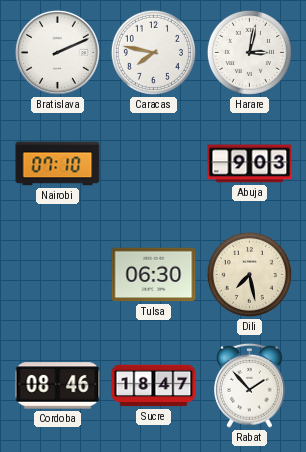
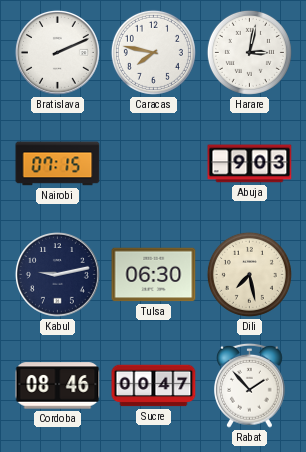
Nairobi: 07:10 -> 07:15
Kabul: none -> 9:13
Sucre: 18:47 -> 00:47
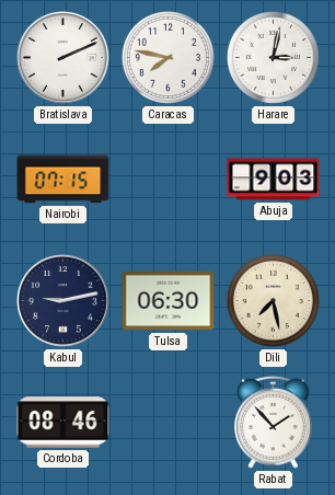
Sucre: 00:47 -> none
